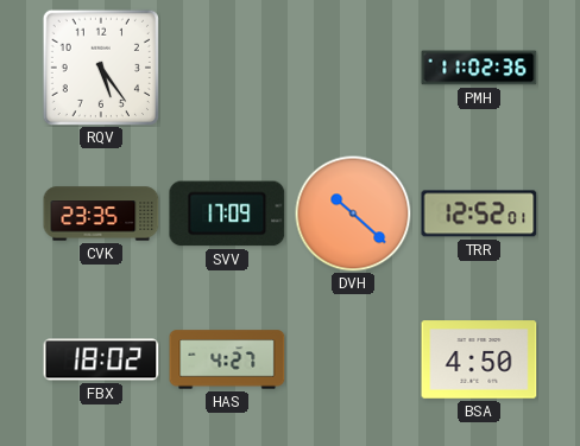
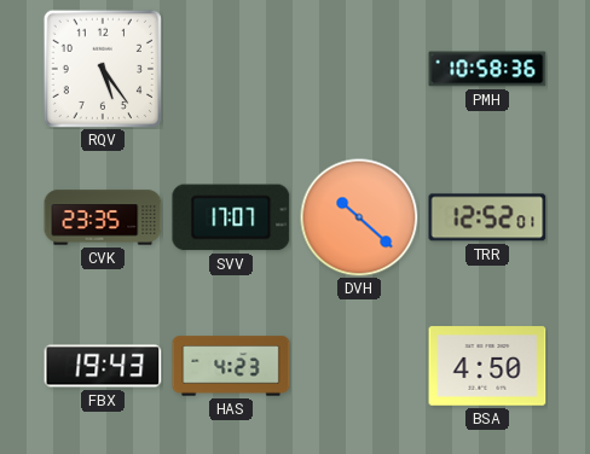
PMH: 11:02 -> 10:58
SVV: 17:09 -> 17:07
FBX: 18:02 -> 19:43
HAS: 4:27 -> 4:23
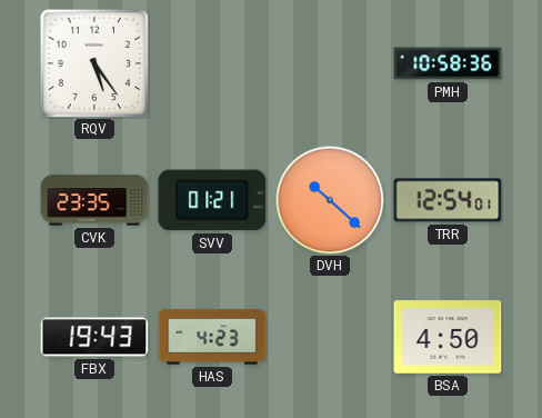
SVV: 17:07 -> 01:21
TRR: 12:52 -> 12:54
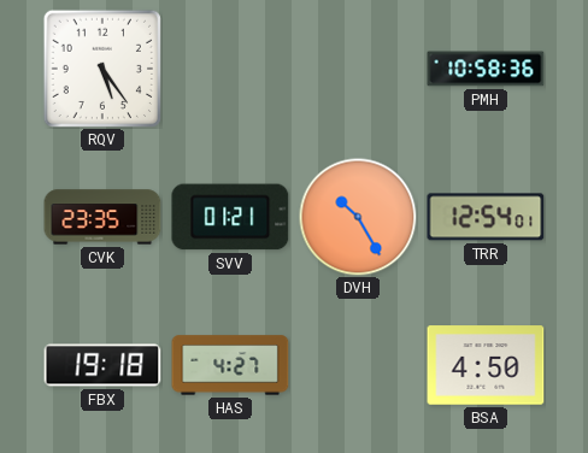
DVH: 10:22 -> 10:25
FBX: 19:43 -> 19:18
HAS: 4:23 -> 4:27
